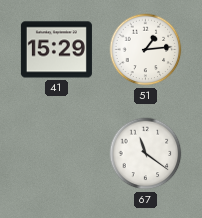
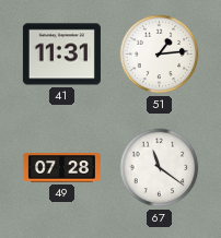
41: 15:29 -> 11:31
49: none -> 07:28
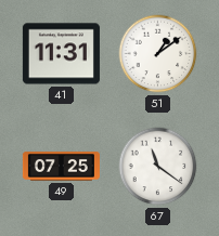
51: 1:14 -> 1:09
49: 07:28 -> 07:25
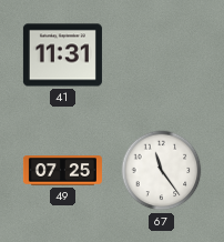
51: 1:09 -> none
67: 11:21 -> 11:24
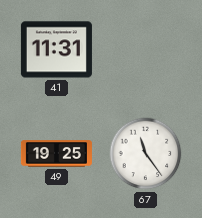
49: 07:25 -> 19:25
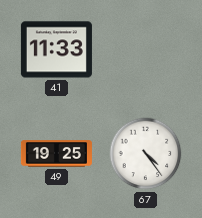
41: 11:31 -> 11:33
67: 11:24 -> 4:24
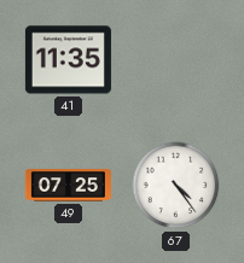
41: 11:33 -> 11:35
49: 19:25 -> 07:25
